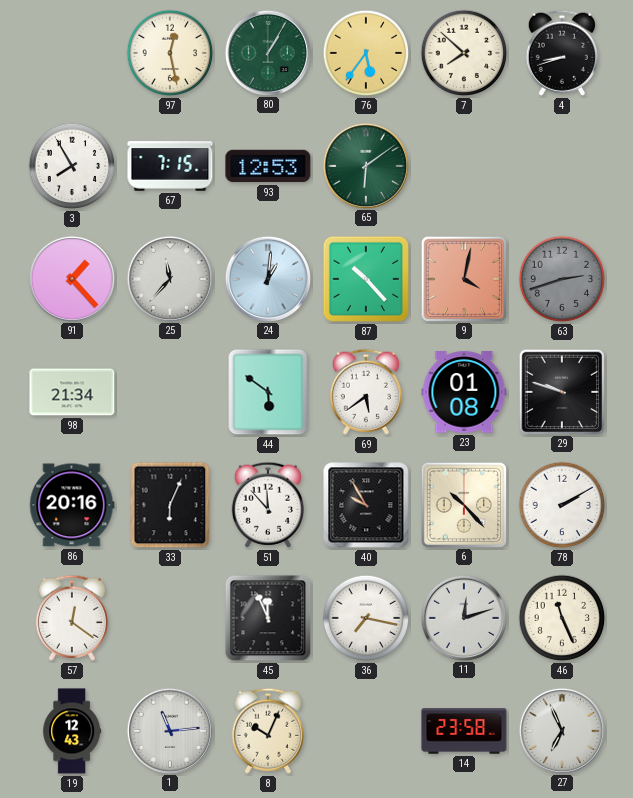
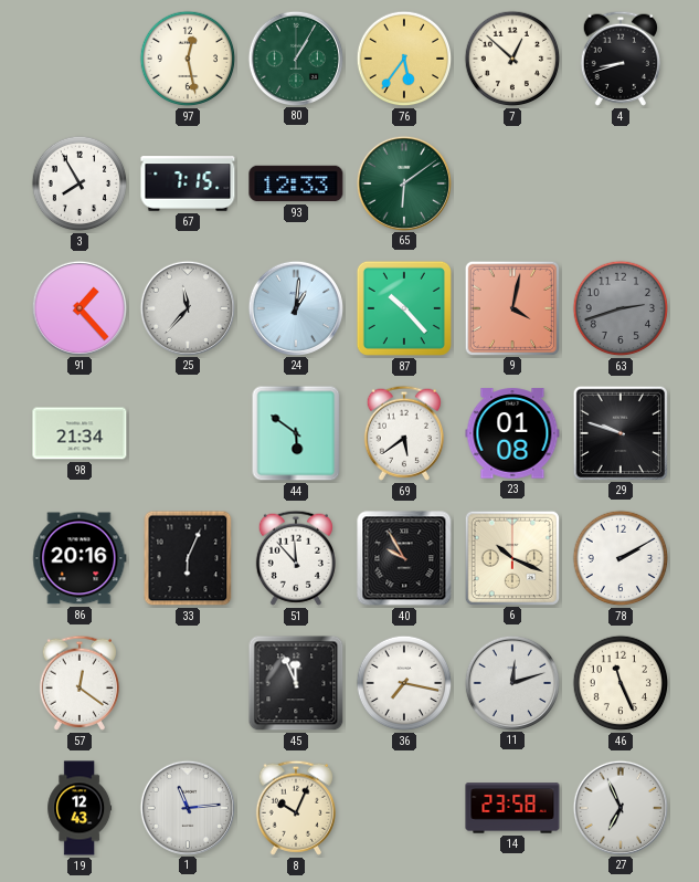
7: 7:52 -> 12:52
93: 12:53 -> 12:33
6: 10:23 -> 10:19
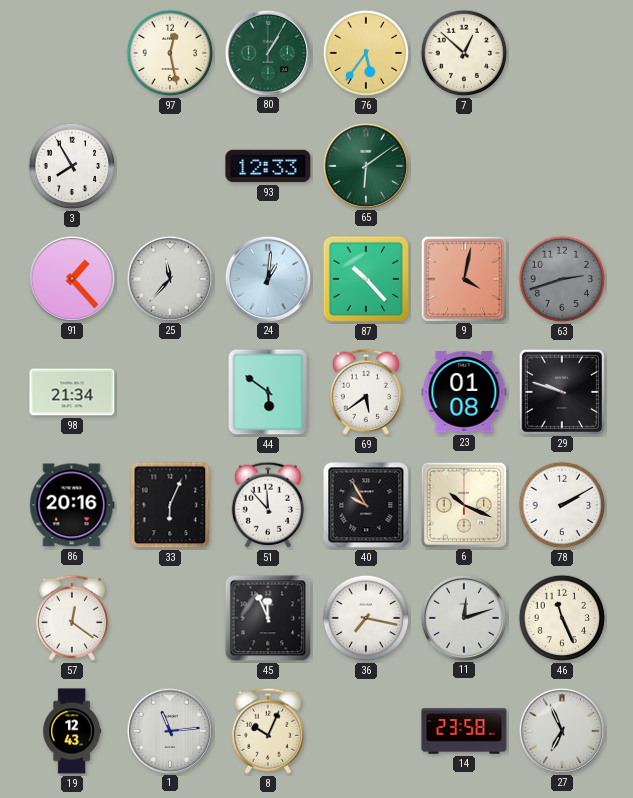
4: 8:42 -> none
67: 7:15 -> none
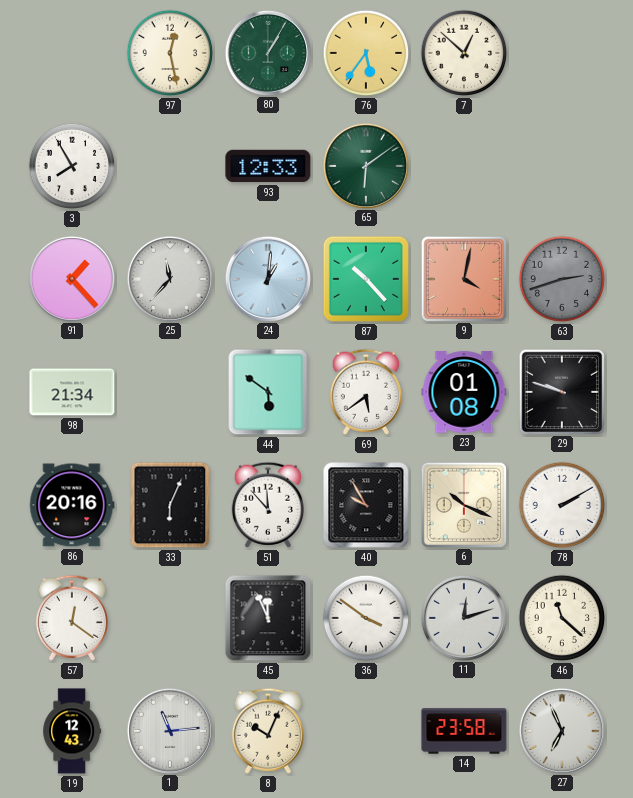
36: 7:17 -> 3:51
46: 11:26 -> 11:22
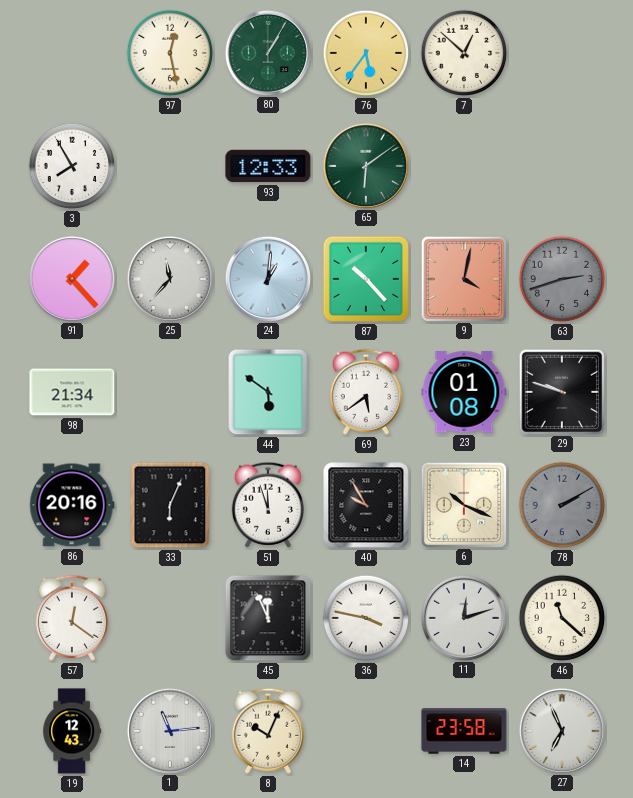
51: 11:53 -> 11:57
78 dial: white -> grey
36: 3:51 -> 3:47
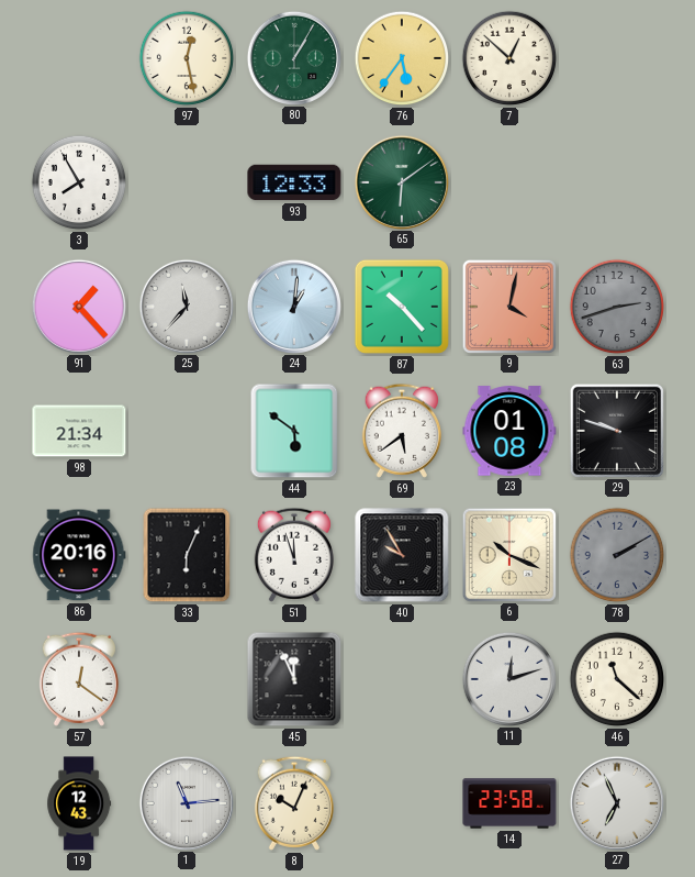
36: 3:47 -> none
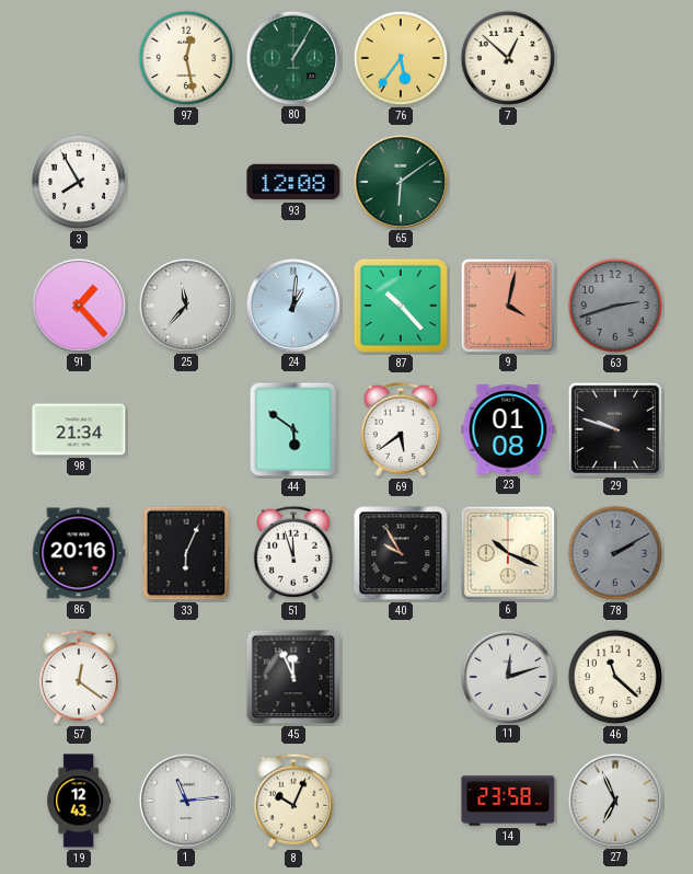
93: 12:33 -> 12:08
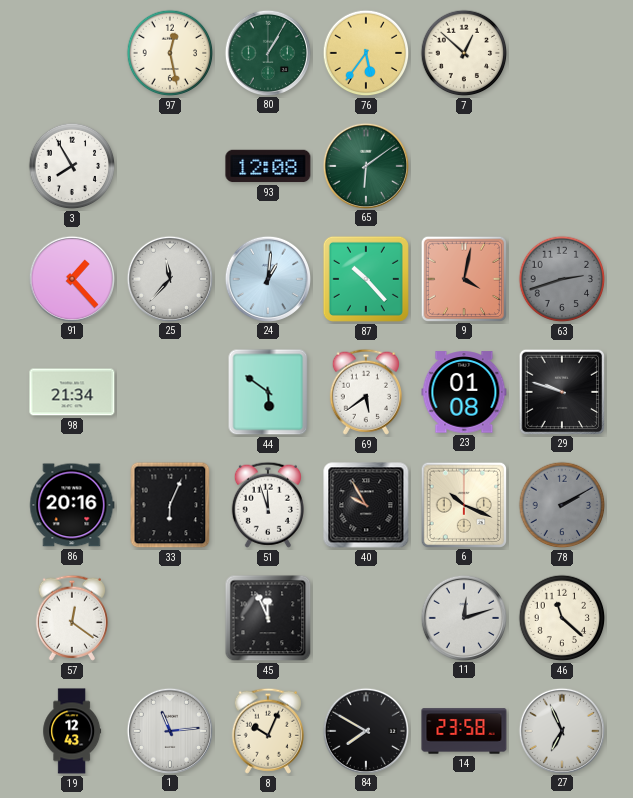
84: none -> 7:50
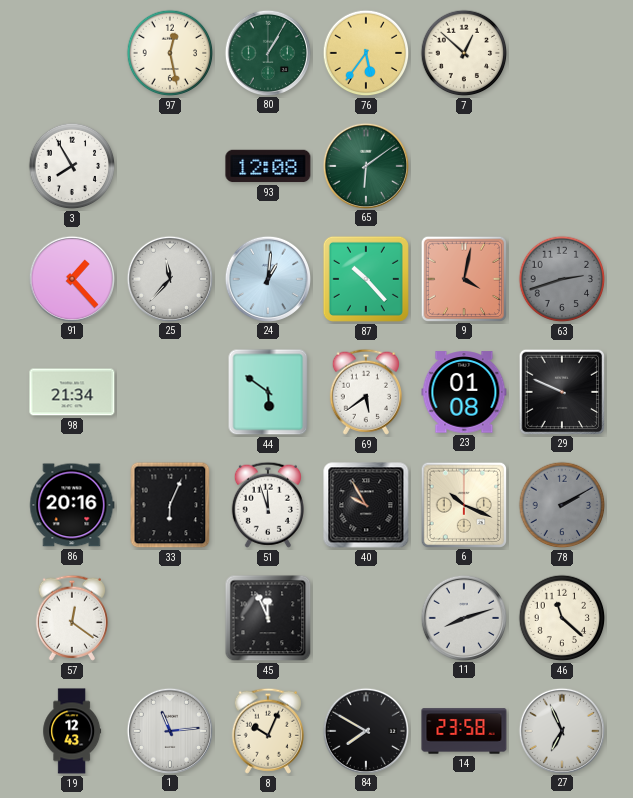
29: 9:48 -> 9:49
11: 12:12 -> 8:12
